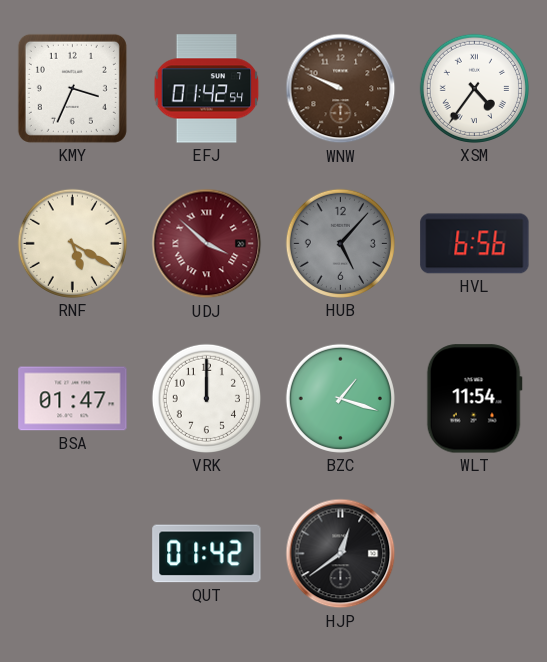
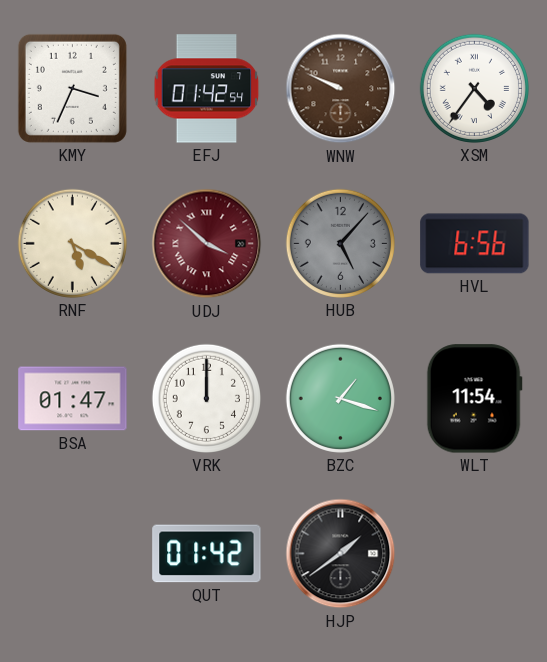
HJP: 12:39 -> 1:39
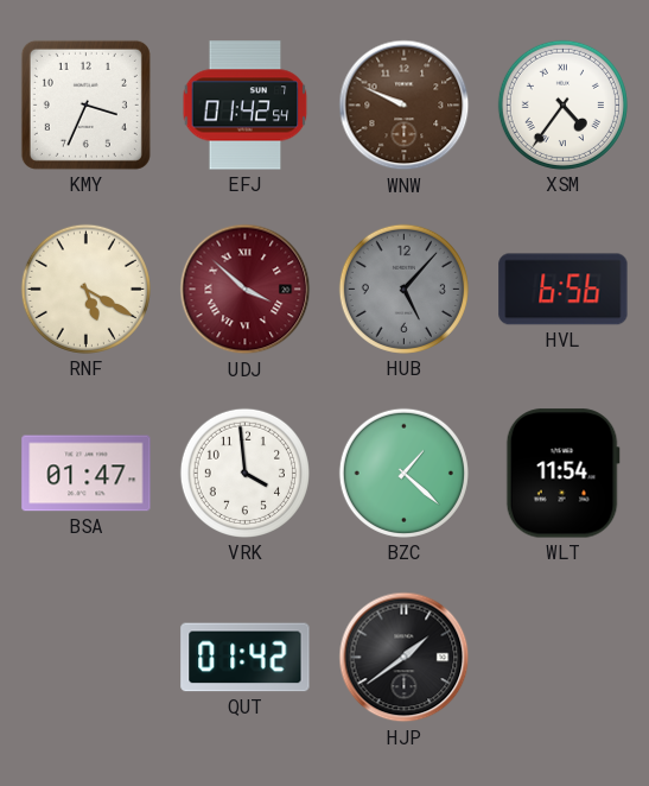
VRK: 12:00 -> 3:59
BZC: 1:18 -> 1:22
